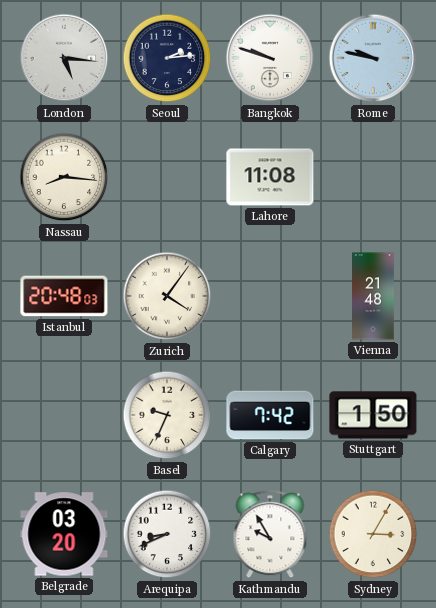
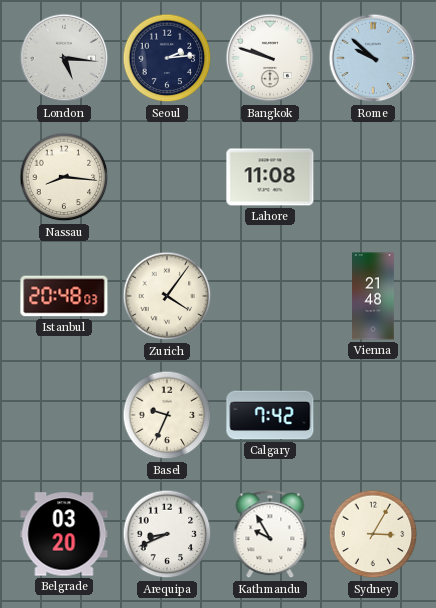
Rome: 9:47 -> 9:52
Stuttgart: 1:50 -> none
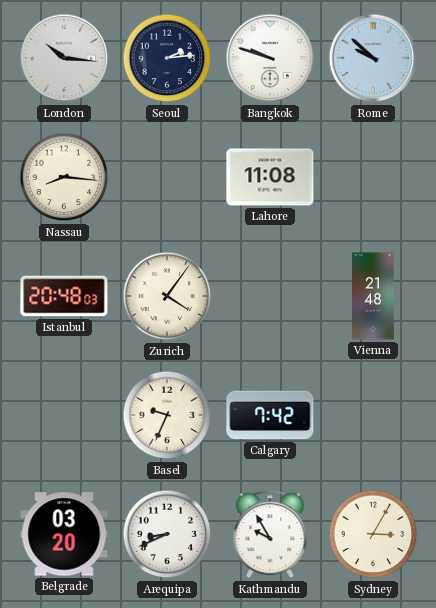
London: 5:16 -> 10:16
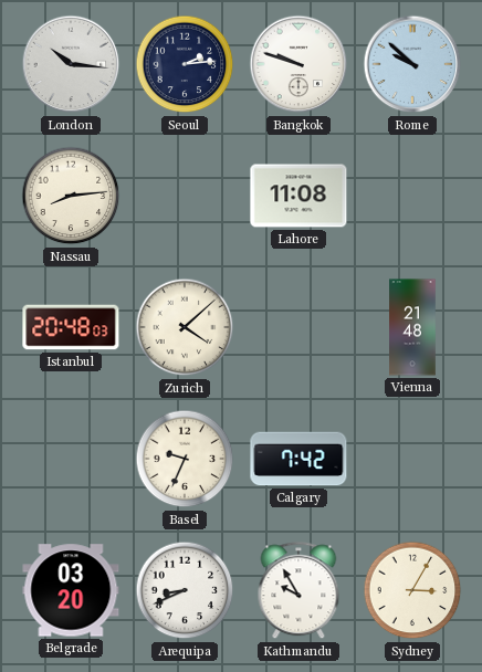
Nassau: 8:16 -> 8:14
Zurich: 4:06 -> 4:08
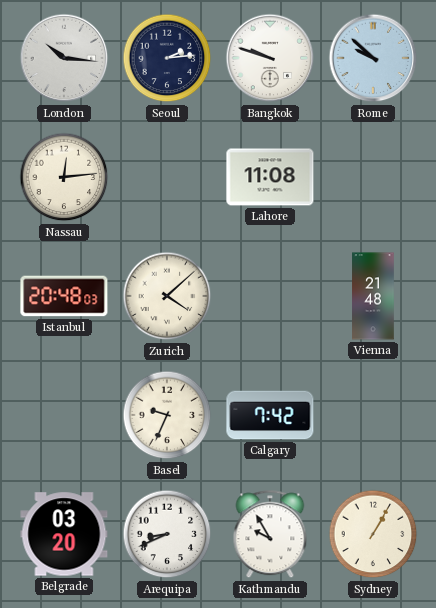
Nassau: 8:14 -> 12:14
Sydney: 3:05 -> 1:05
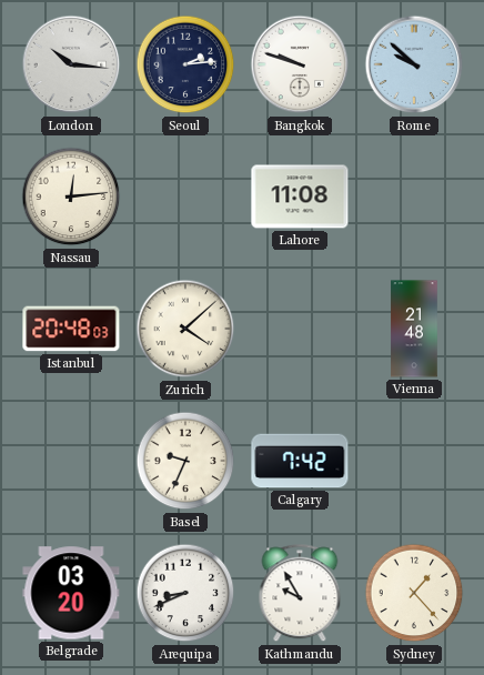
Sydney: 1:05 -> 1:23
